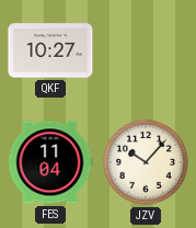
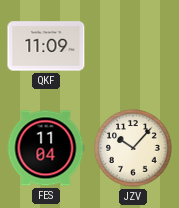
QKF: 10:27 -> 11:09
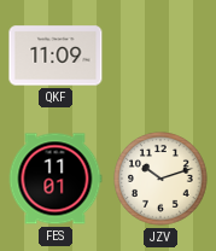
FES: 11:04 -> 11:01
JZV: 10:07 -> 10:12
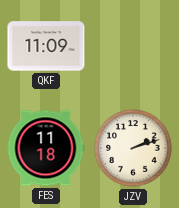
FES: 11:01 -> 11:18
JZV: 10:12 -> 2:12
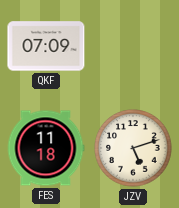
QKF: 11:09 -> 07:09
JZV: 2:12 -> 5:12
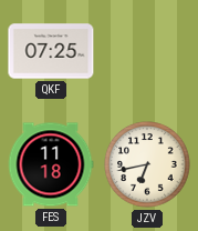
QKF: 07:09 -> 07:25
JZV: 5:12 -> 6:43
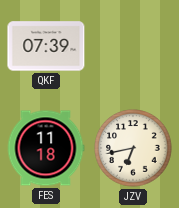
QKF: 07:25 -> 07:39
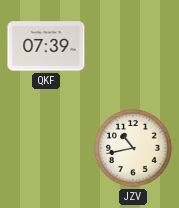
FES: 11:18 -> none
JZV: 6:43 -> 10:43
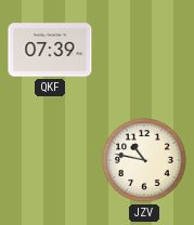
JZV: 10:43 -> 10:47
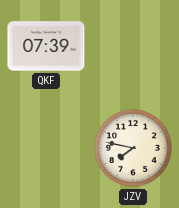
JZV: 10:47 -> 7:47
